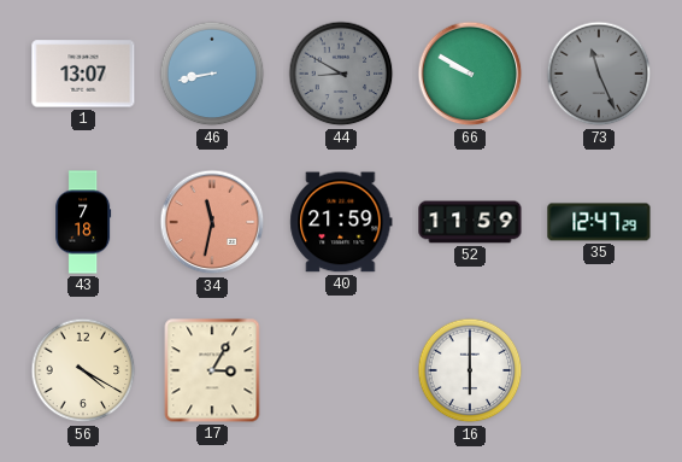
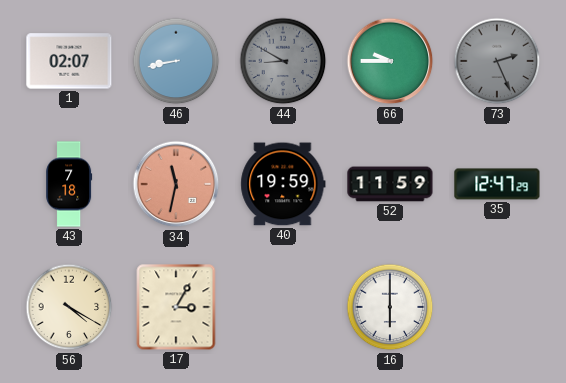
1: 13:07 -> 02:07
66: 9:50 -> 9:45
73: 11:26 -> 2:26
40: 21:59 -> 19:59
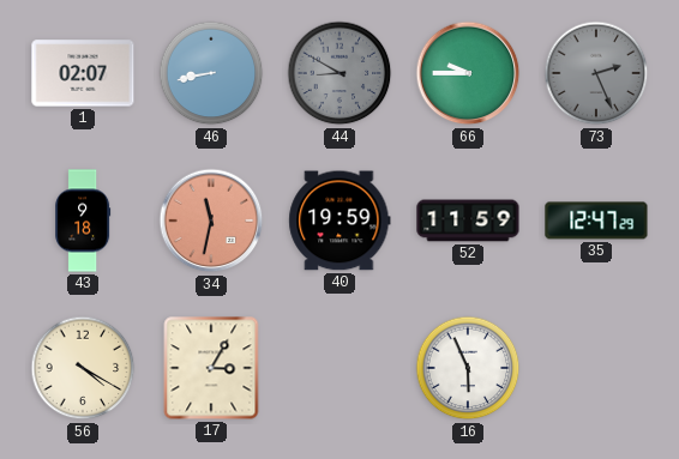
43: 7:18 -> 9:18
16: 6:00 -> 5:56
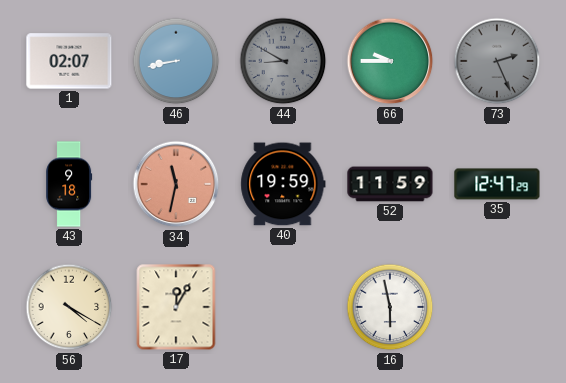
17: 3:05 -> 12:05
16: 5:56 -> 5:58
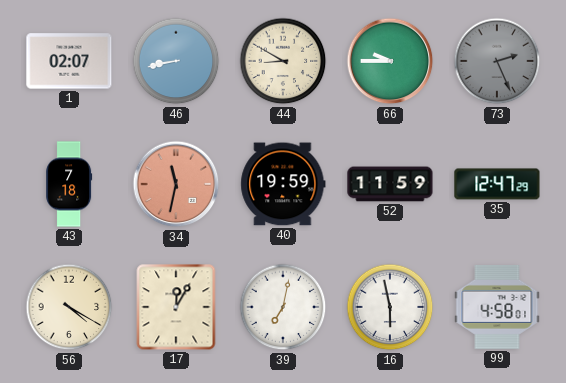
44 dial: grey -> cream
43: 9:18 -> 7:18
39: none -> 7:02
99: none -> 4:58
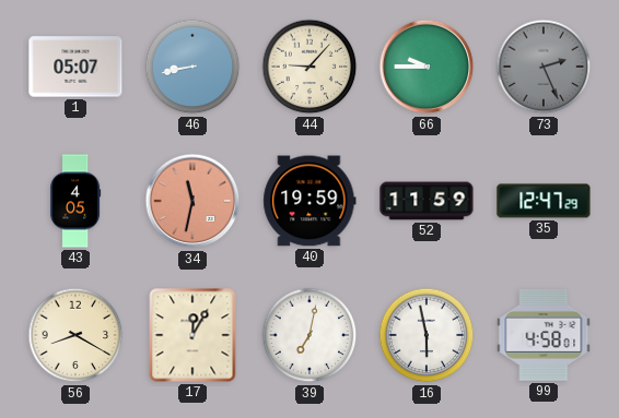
1: 02:07 -> 05:07
44: 8:50 -> 9:07
43: 7:18 -> 4:05
56: 4:20 -> 8:20
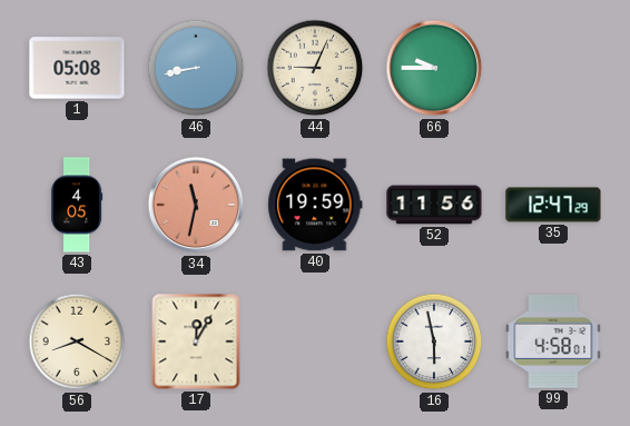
1: 05:07 -> 05:08
44: 9:07 -> 9:04
73: 2:26 -> none
52: 11:59 -> 11:56
39: 7:02 -> none
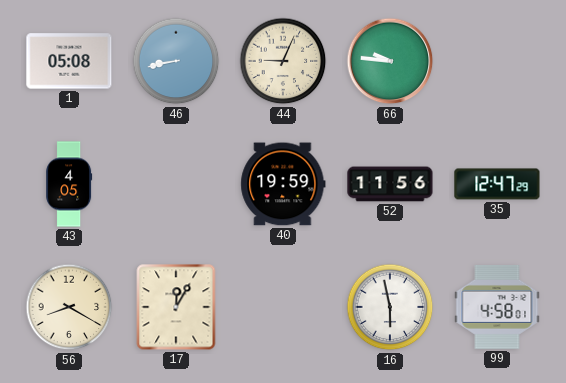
66: 9:45 -> 9:46
34: 11:32 -> none
